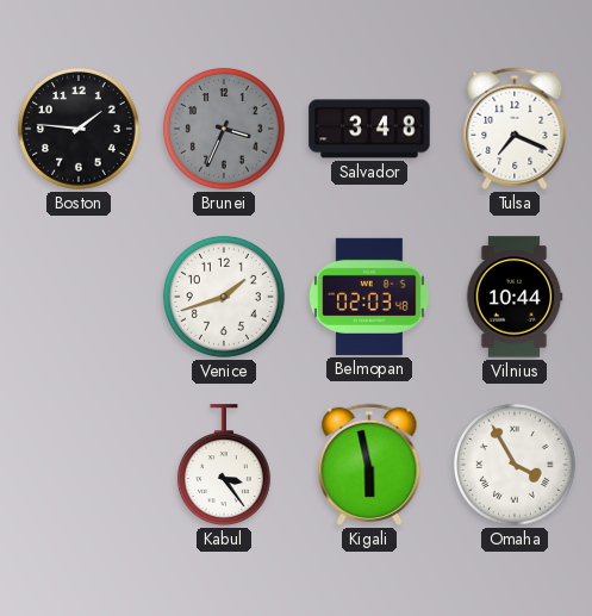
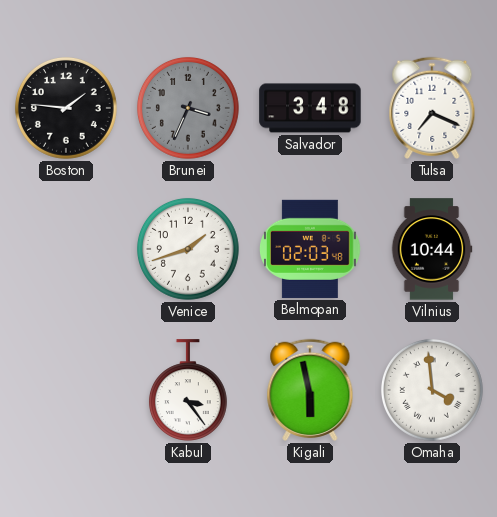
Omaha: 3:55 -> 3:59
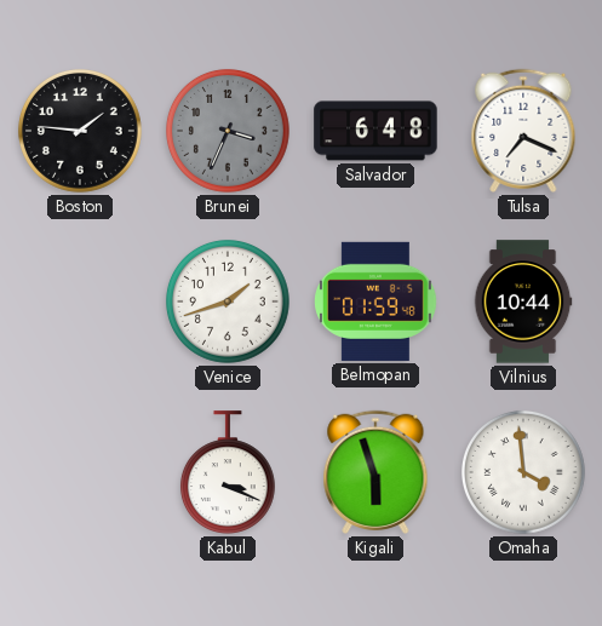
Salvador: 3:48 -> 6:48
Belmopan: 02:03 -> 01:59
Kabul: 3:24 -> 3:19
Kigali: 5:58 -> 5:57
